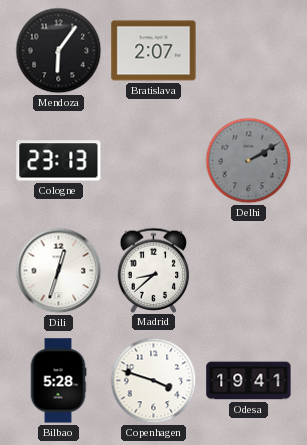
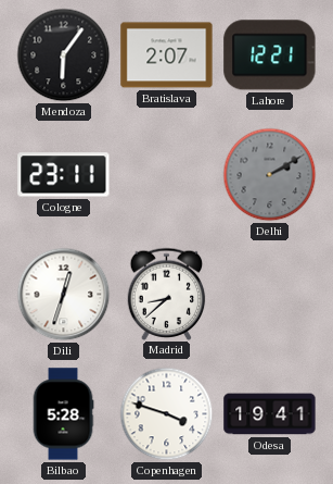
Lahore: none -> 12:21
Cologne: 23:13 -> 23:11
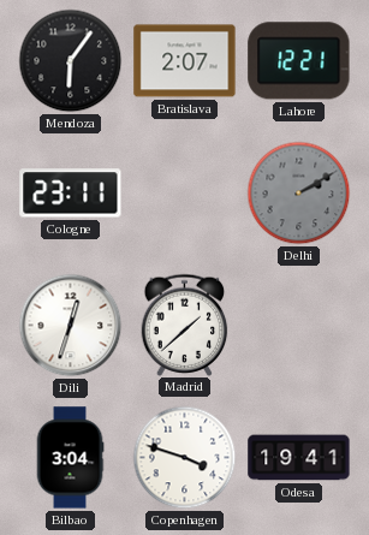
Madrid: 8:38 -> 1:38
Bilbao: 5:28 -> 3:04
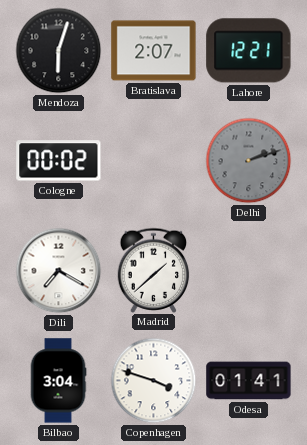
Mendoza: 6:06 -> 6:03
Cologne: 23:11 -> 00:02
Delhi: 2:10 -> 2:12
Dili: 12:33 -> 7:20
Odesa: 19:41 -> 01:41
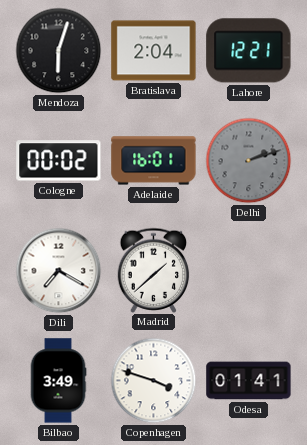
Bratislava: 2:07 -> 2:04
Adelaide: none -> 16:01
Bilbao: 3:04 -> 3:49
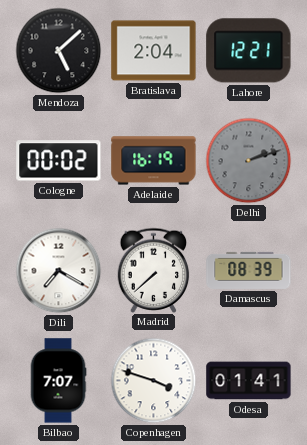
Mendoza: 6:03 -> 5:08
Adelaide: 16:01 -> 16:19
Madrid: 1:38 -> 7:38
Damascus: none -> 08:39
Bilbao: 3:49 -> 7:07
